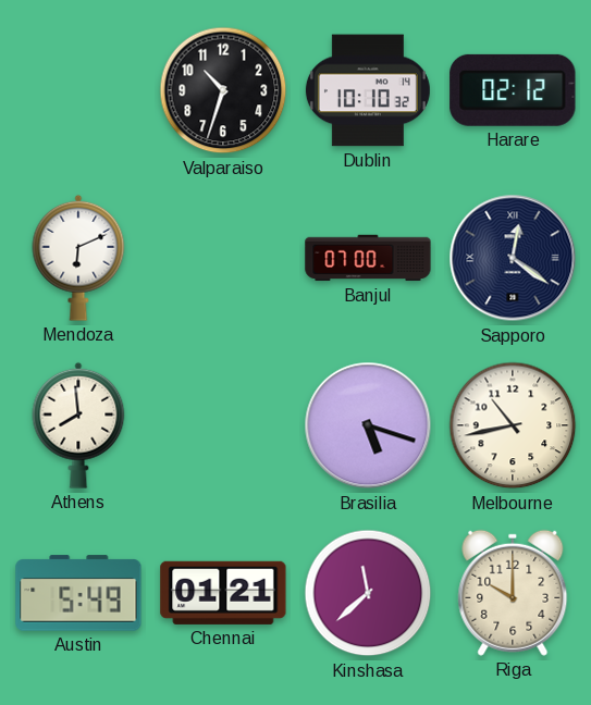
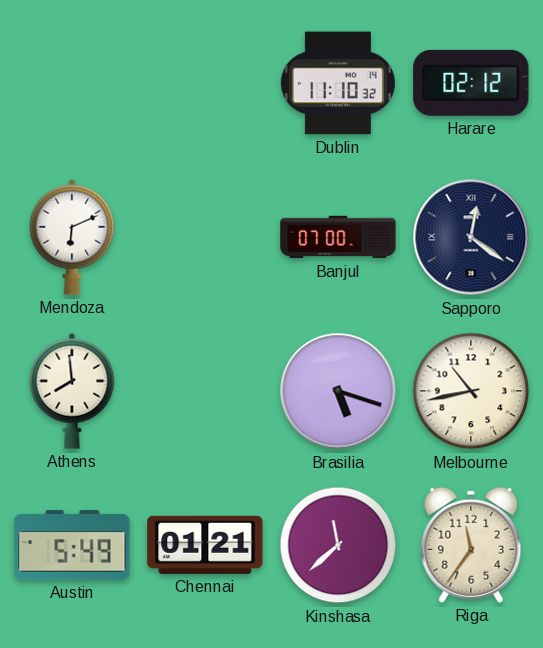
Valparaiso: 10:33 -> none
Dublin: 10:10 -> 11:10
Riga: 10:00 -> 11:36
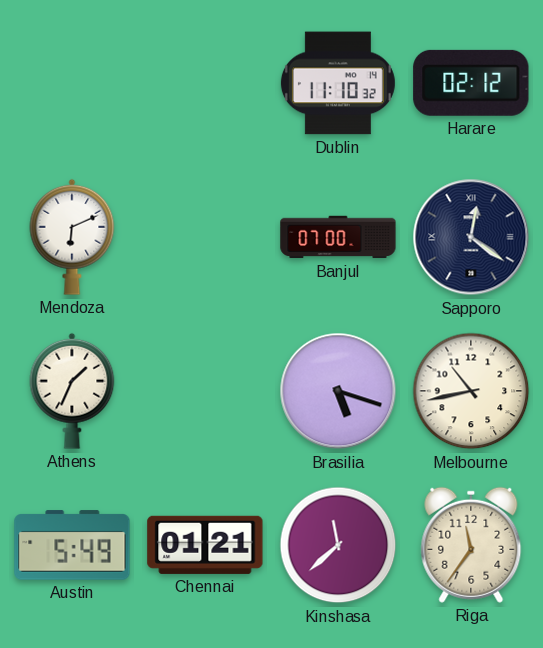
Athens: 7:59 -> 1:34
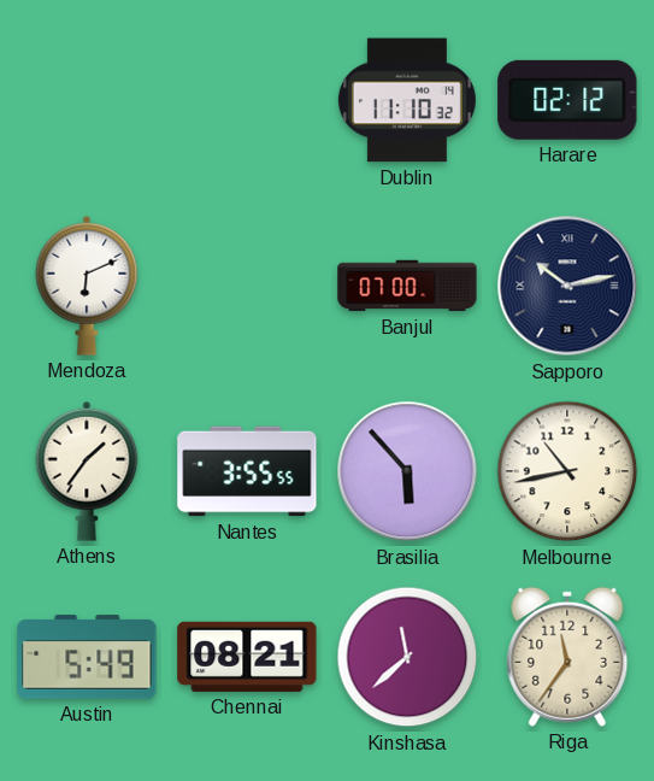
Sapporo: 12:21 -> 10:13
Athens: 1:34 -> 1:36
Nantes: none -> 3:55
Brasilia: 5:18 -> 5:53
Chennai: 01:21 -> 08:21
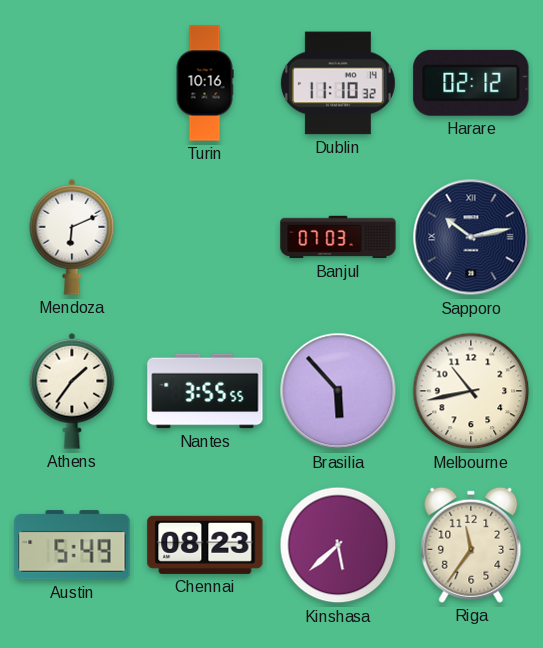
Turin: none -> 10:16
Banjul: 07:00 -> 07:03
Chennai: 08:21 -> 08:23
Kinshasa: 11:38 -> 5:38
